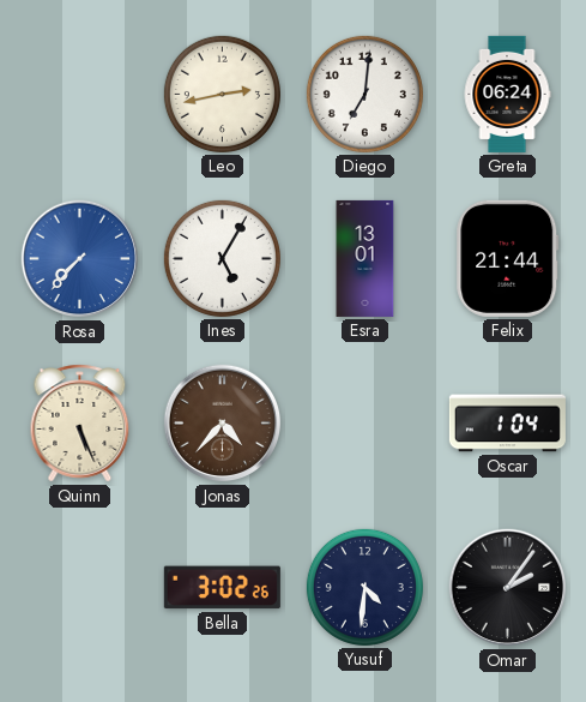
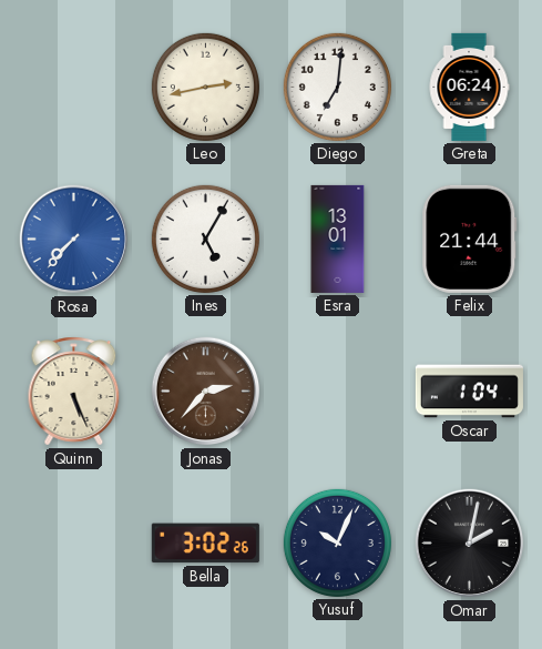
Jonas: 4:37 -> 2:37
Yusuf: 4:31 -> 10:04
Omar: 2:06 -> 2:02
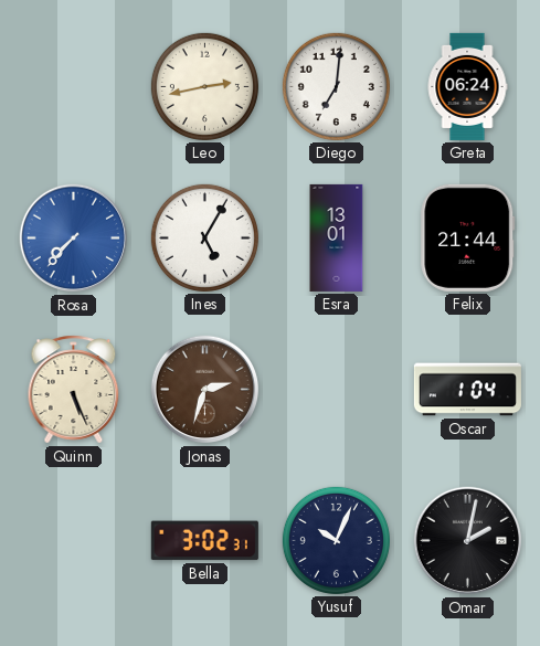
Jonas: 2:37 -> 2:33
Bella: 3:02:26 -> 3:02:31
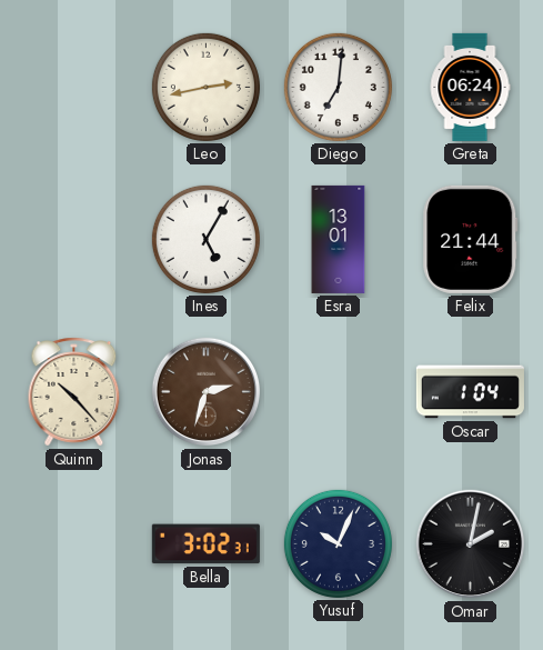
Rosa: 7:37 -> none
Quinn: 5:26 -> 10:23
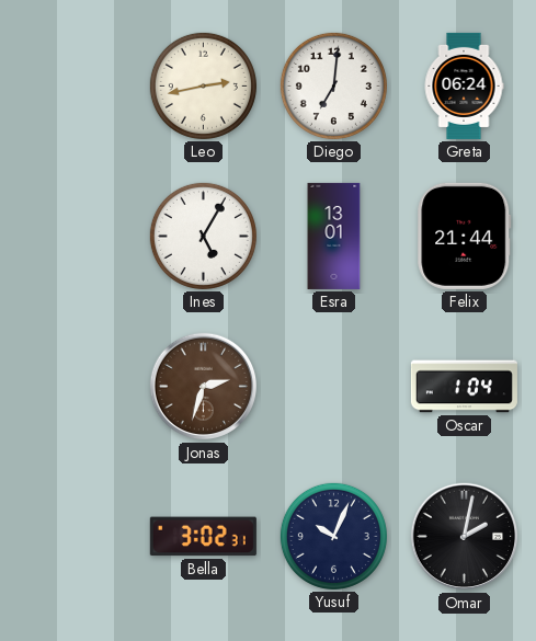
Quinn: 10:23 -> none
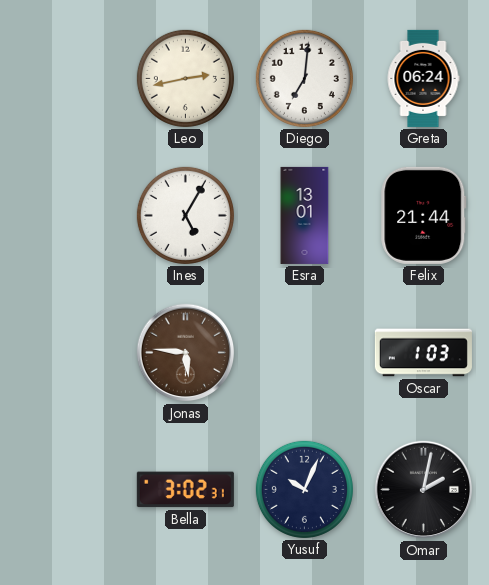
Jonas: 2:33 -> 5:46
Oscar: 1:04 -> 1:03
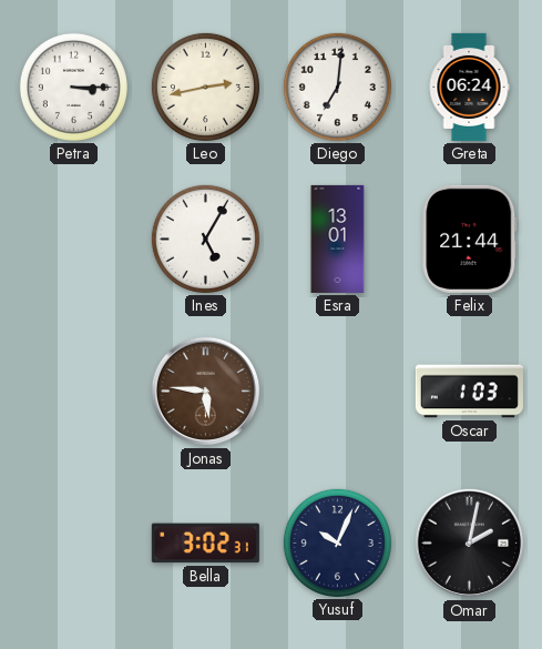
Petra: none -> 3:15
